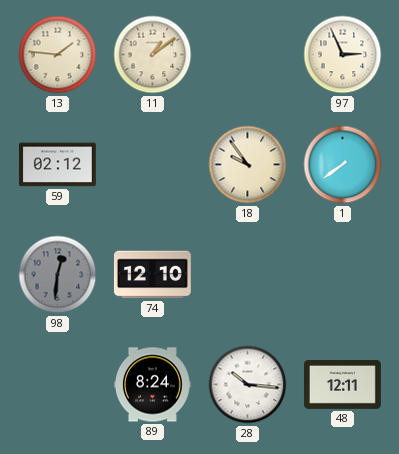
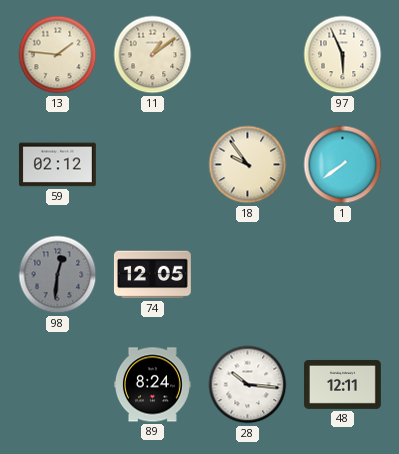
97: 2:56 -> 5:56
74: 12:10 -> 12:05
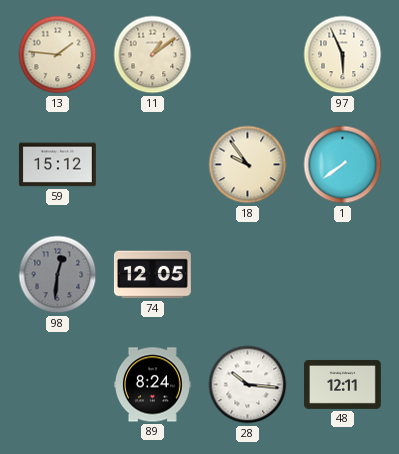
59: 02:12 -> 15:12
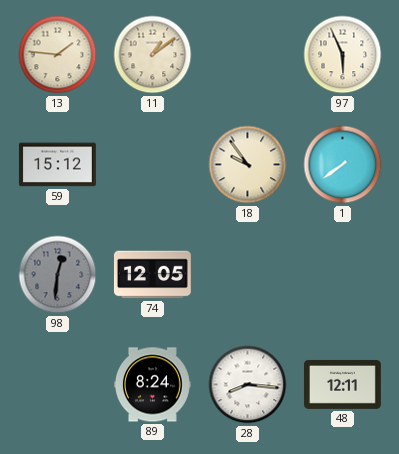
28: 10:16 -> 8:16
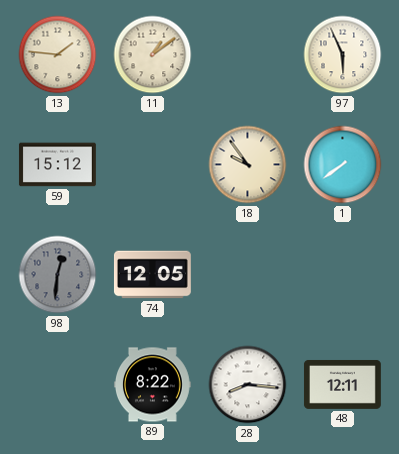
89: 8:24 -> 8:22
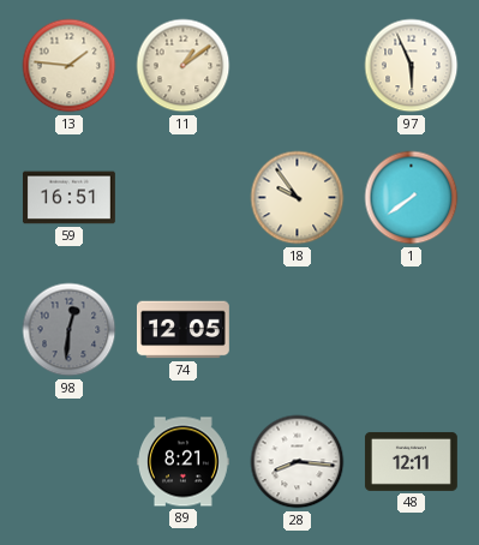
59: 15:12 -> 16:51
89: 8:22 -> 8:21
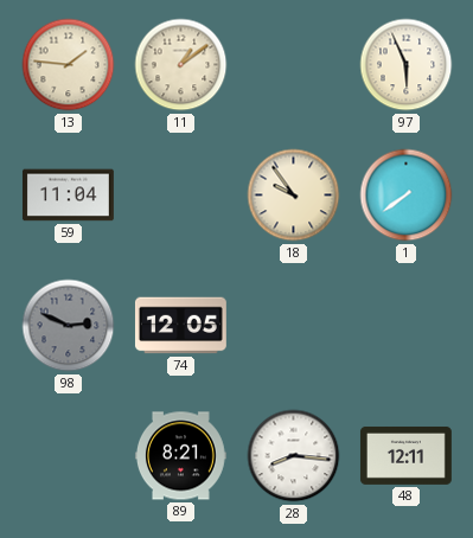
59: 16:51 -> 11:04
98: 12:31 -> 2:49
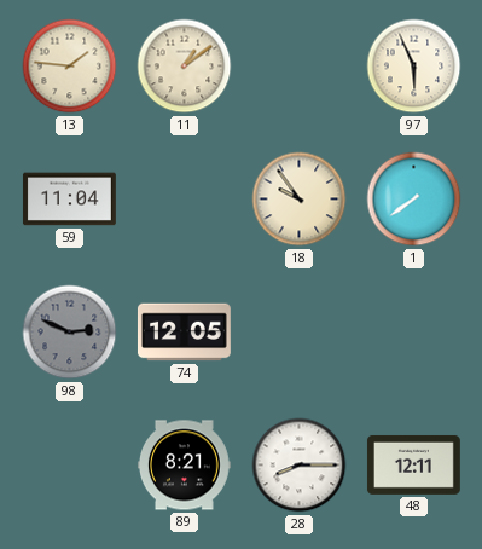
28: 8:16 -> 8:15
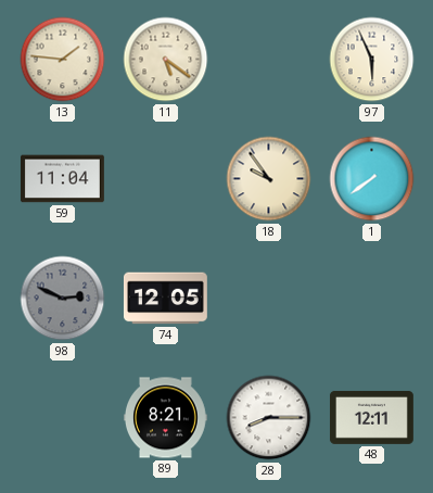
11: 1:09 -> 5:21
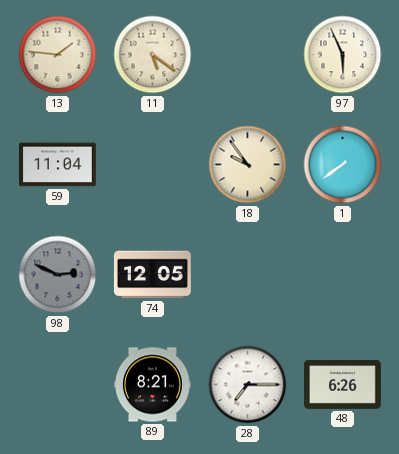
28: 8:15 -> 7:15
48: 12:11 -> 6:26
